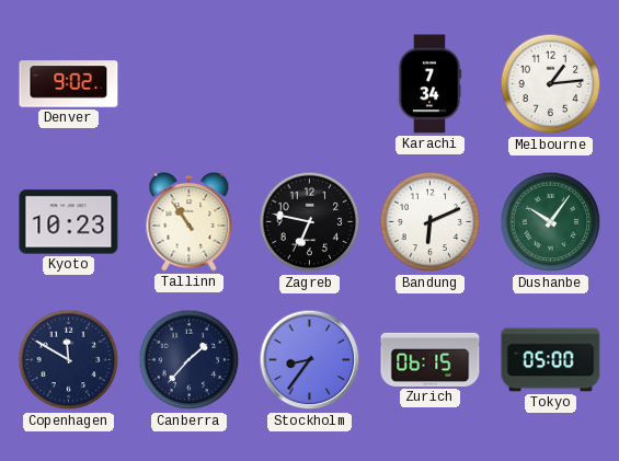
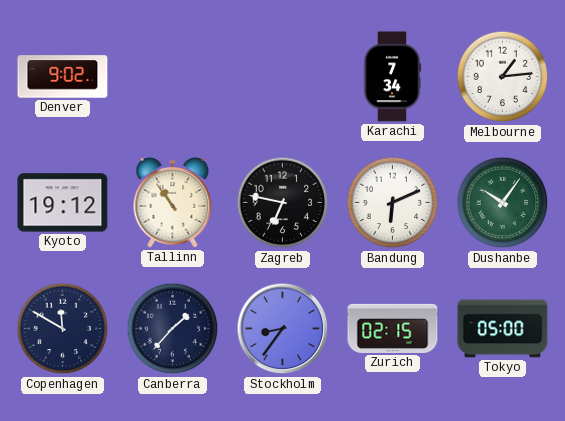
Kyoto: 10:23 -> 19:12
Zurich: 06:15 -> 02:15
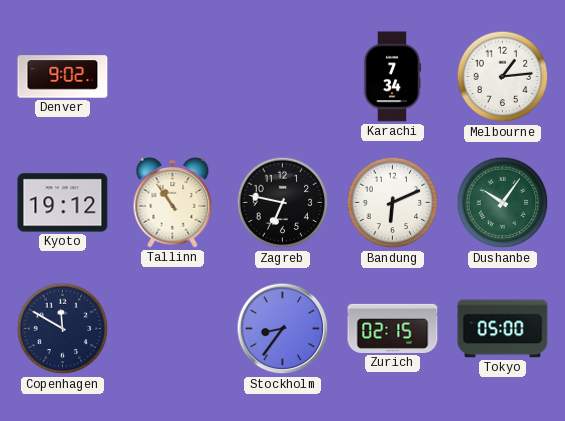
Canberra: 1:37 -> none
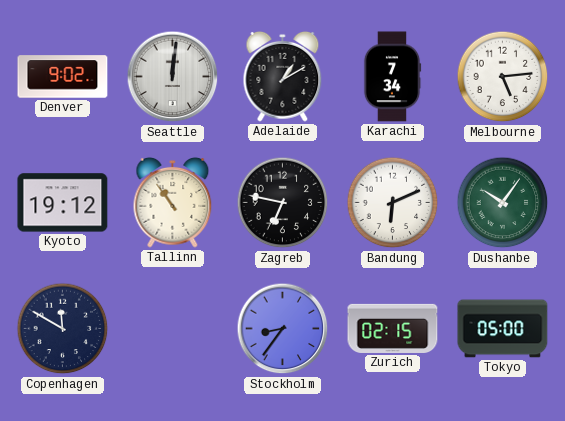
Seattle: none -> 12:01
Adelaide: none -> 1:10
Melbourne: 1:14 -> 5:14
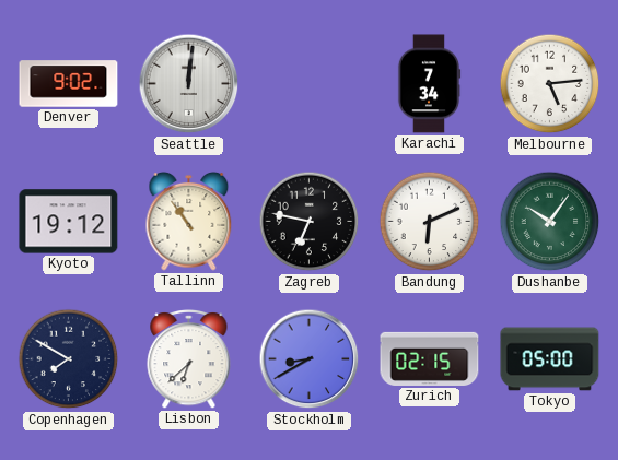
Adelaide: 1:10 -> none
Copenhagen: 11:50 -> 7:50
Lisbon: none -> 6:38
Stockholm: 8:36 -> 8:40
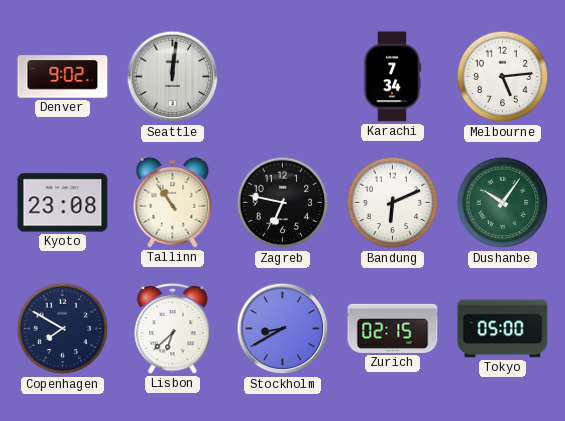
Kyoto: 19:12 -> 23:08
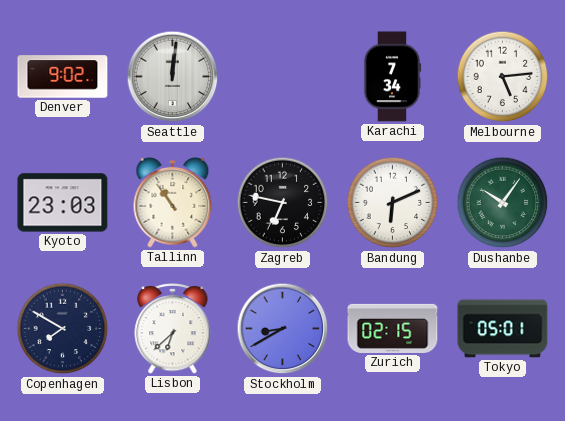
Kyoto: 23:08 -> 23:03
Tokyo: 05:00 -> 05:01
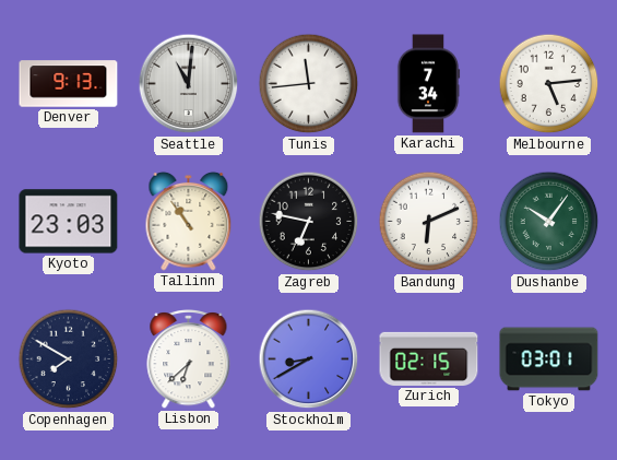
Denver: 9:02 -> 9:13
Seattle: 12:01 -> 11:01
Tunis: none -> 11:44
Tokyo: 05:01 -> 03:01
